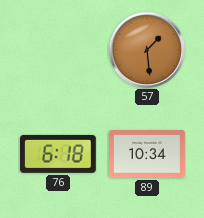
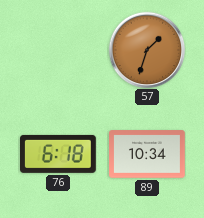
57: 1:29 -> 1:33
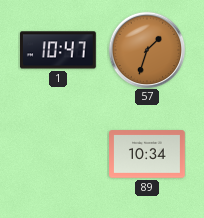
1: none -> 10:47
76: 6:18 -> none
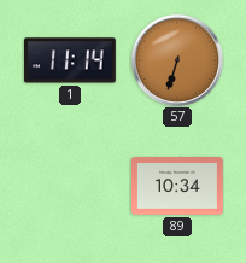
1: 10:47 -> 11:14
57: 1:33 -> 6:33
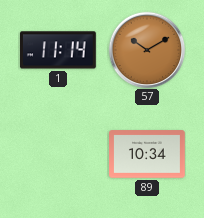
57: 6:33 -> 10:10
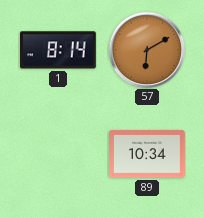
1: 11:14 -> 8:14
57: 10:10 -> 6:10
